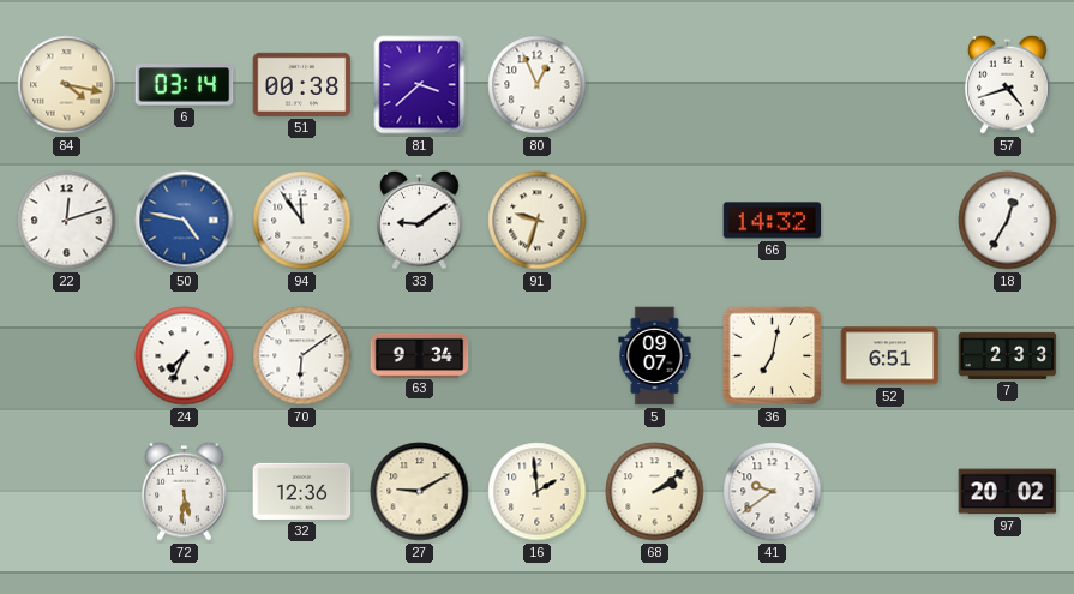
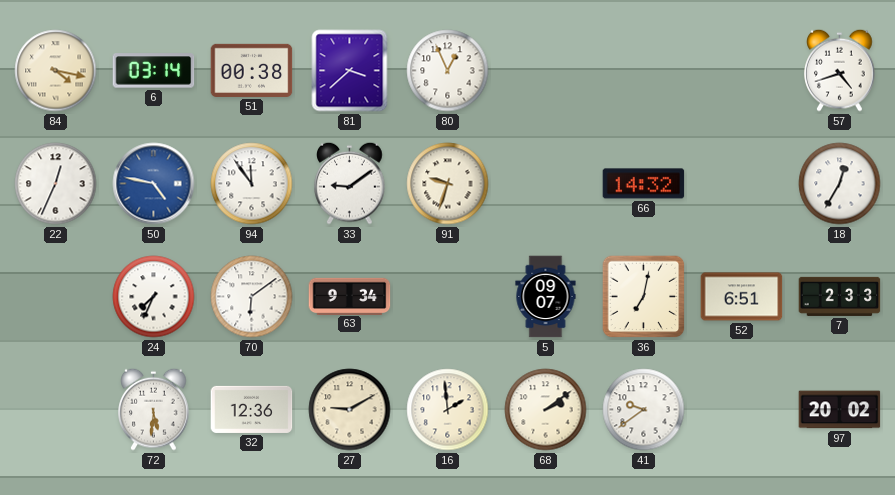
22: 12:12 -> 12:34
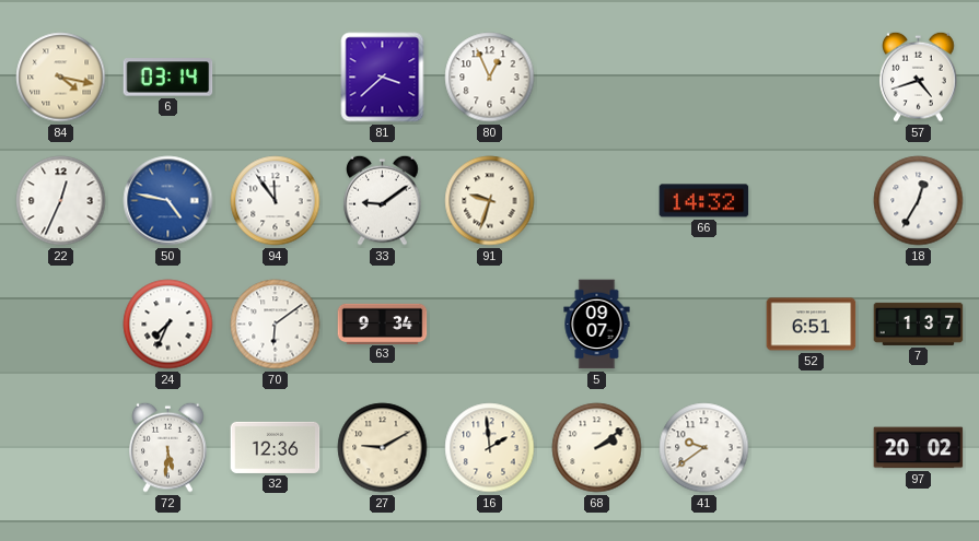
51: 00:38 -> none
36: 7:02 -> none
7: 2:33 -> 1:37
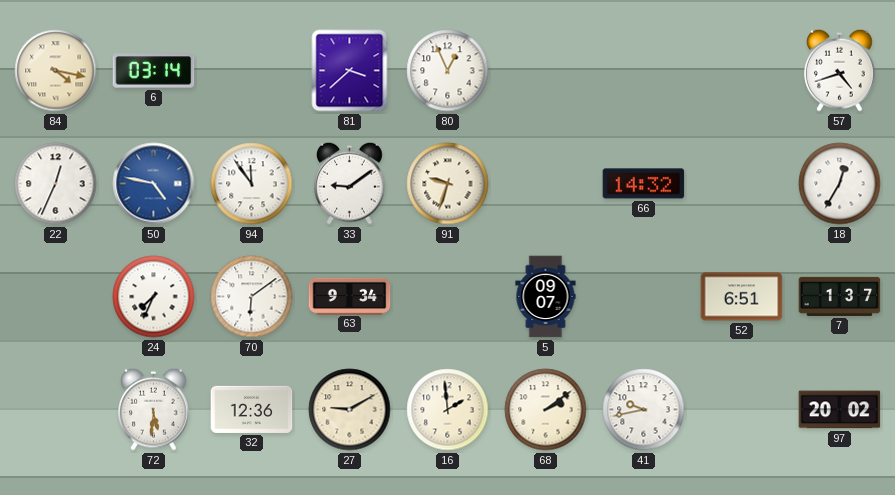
41: 9:39 -> 9:43
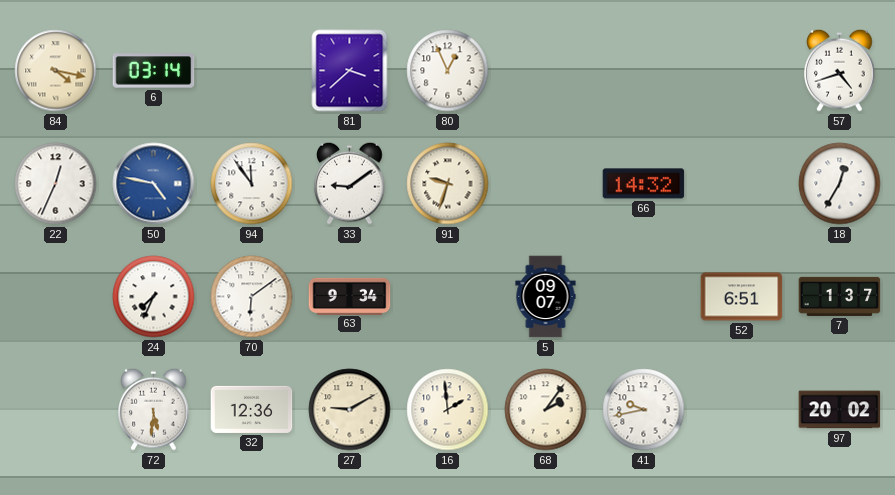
68: 2:09 -> 2:06
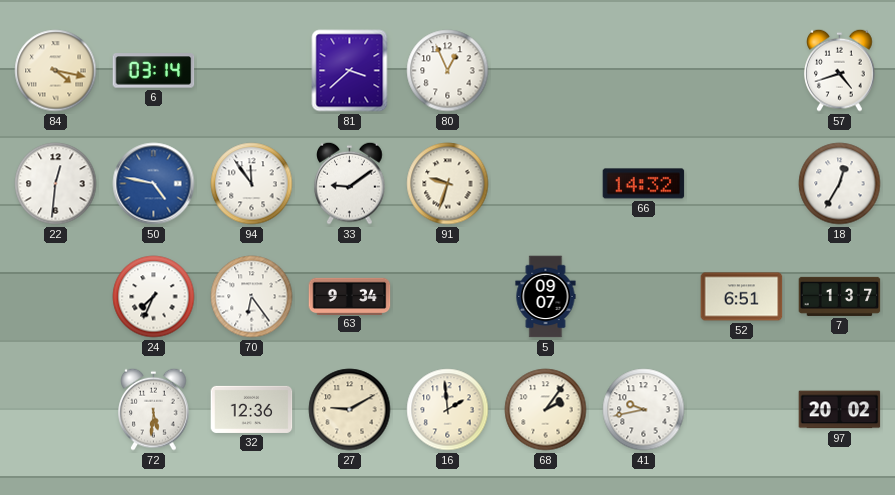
22: 12:34 -> 12:31
70: 6:09 -> 6:24
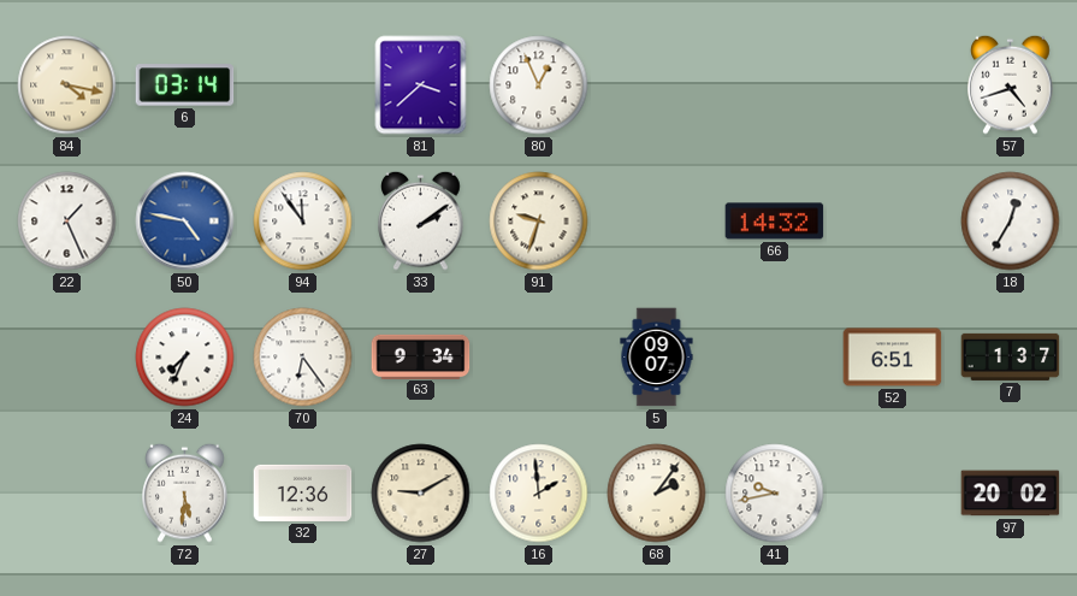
22: 12:31 -> 1:26
33: 9:09 -> 2:09
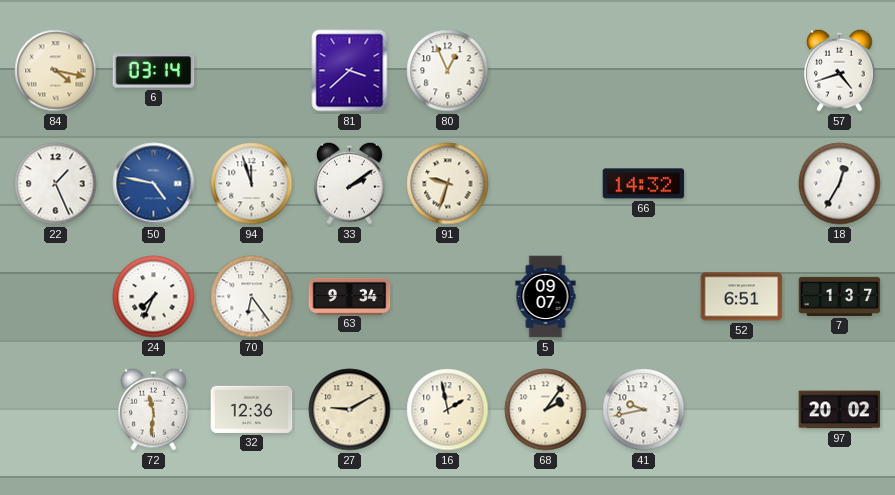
94: 11:54 -> 11:57
72: 5:31 -> 11:31
16: 1:59 -> 1:58
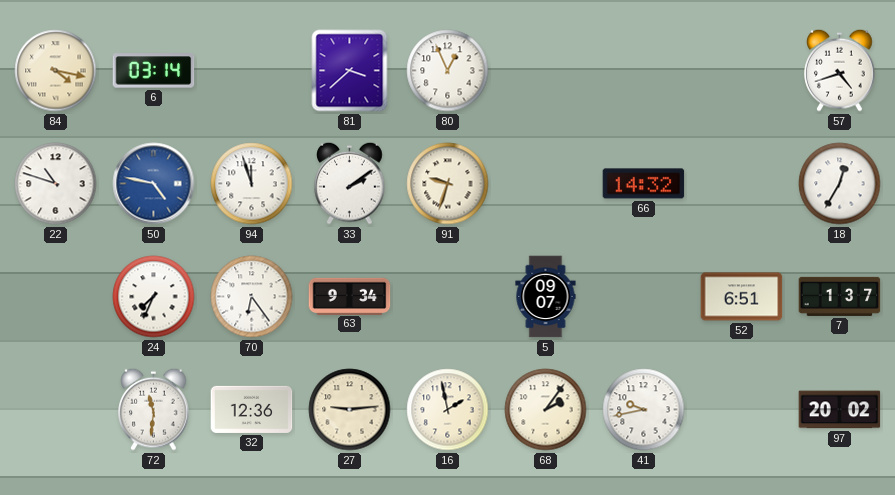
22: 1:26 -> 10:48
27: 9:10 -> 9:14
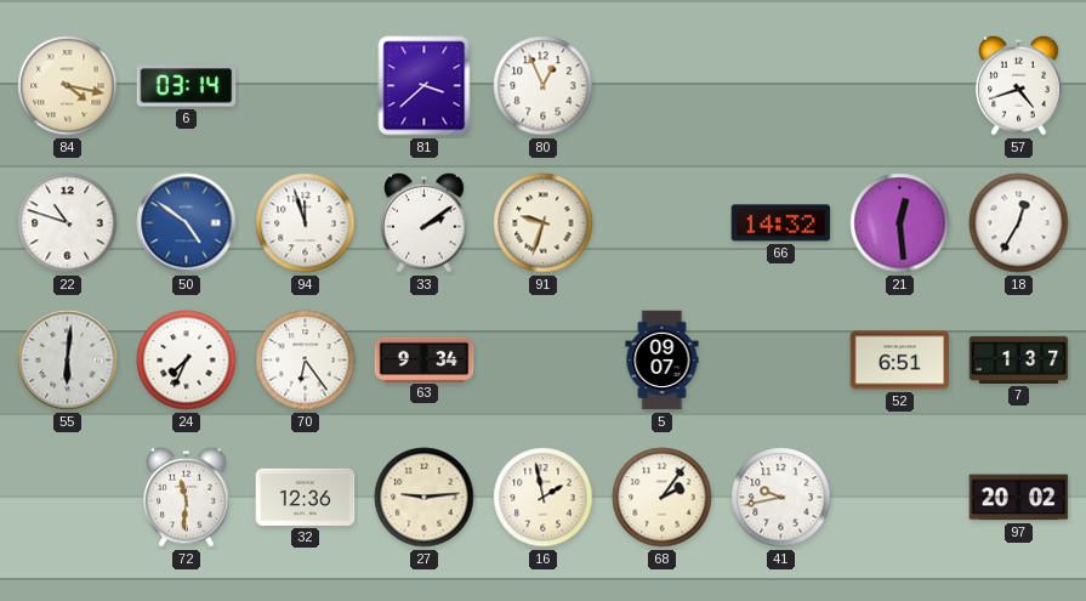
50: 4:47 -> 4:51
21: none -> 12:29
55: none -> 6:01
